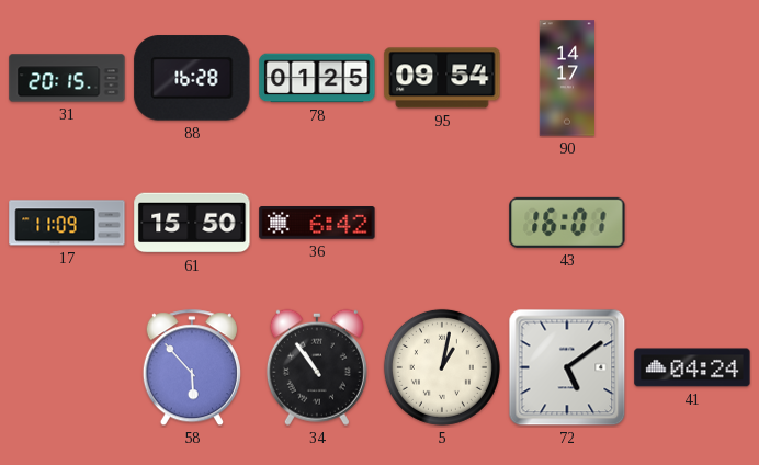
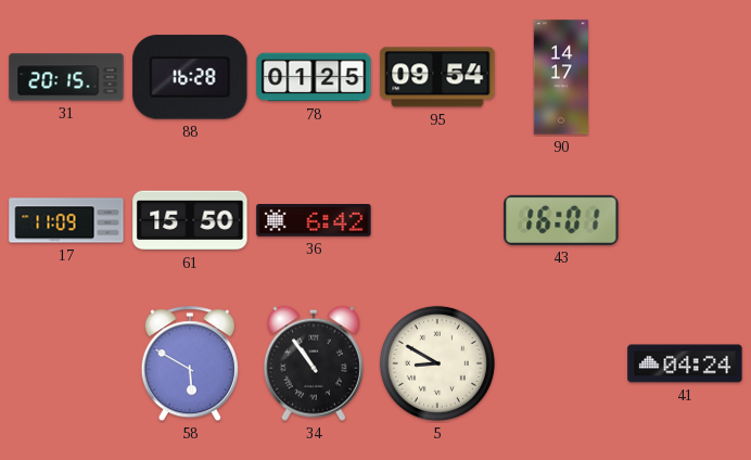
58: 5:53 -> 5:50
5: 1:02 -> 8:50
72: 5:09 -> none
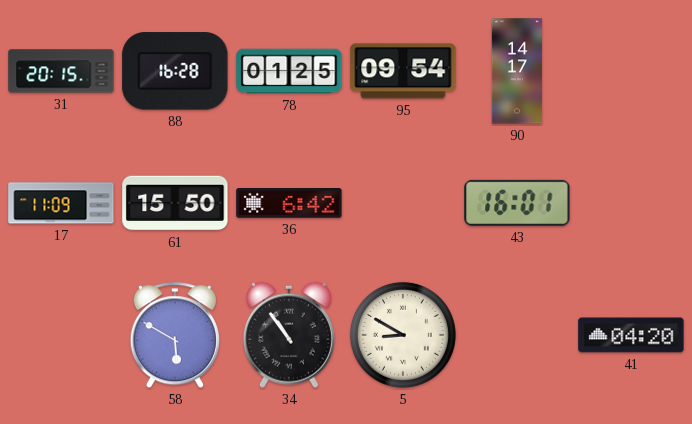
41: 04:24 -> 04:20
